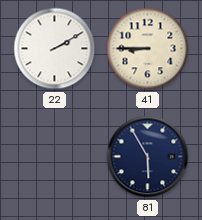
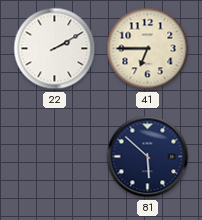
41: 8:45 -> 6:45
81: 5:55 -> 5:52
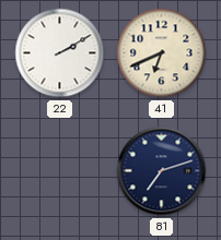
41: 6:45 -> 6:41
81: 5:52 -> 7:12
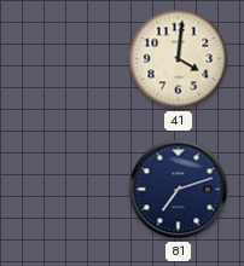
22: 2:10 -> none
41: 6:41 -> 4:01
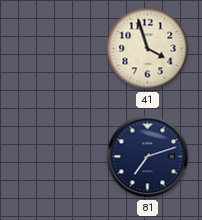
41: 4:01 -> 3:57
